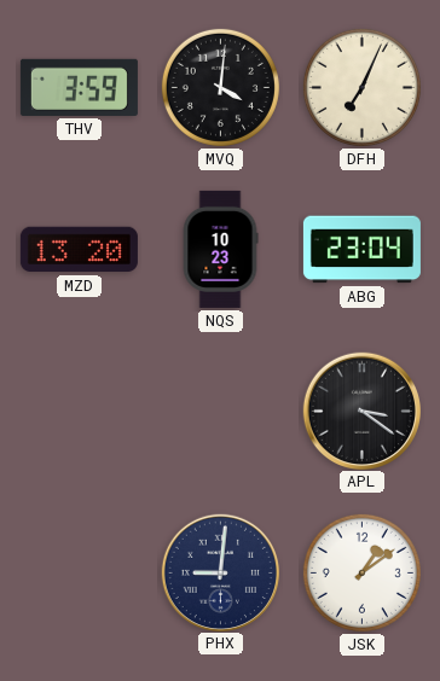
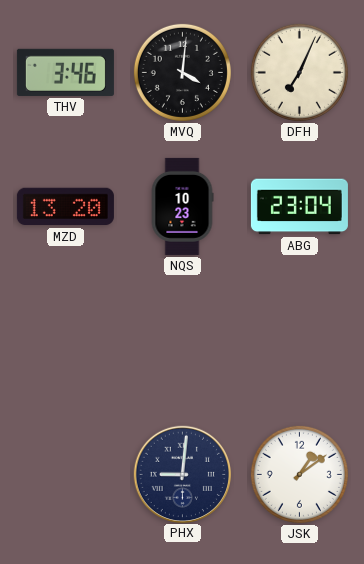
THV: 3:59 -> 3:46
APL: 3:21 -> none
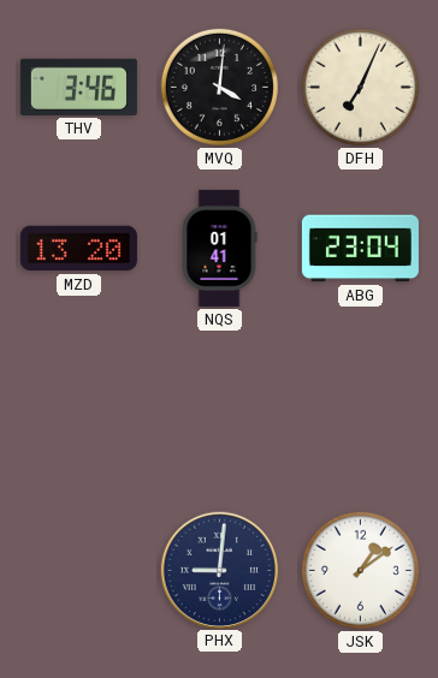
NQS: 10:23 -> 01:41
